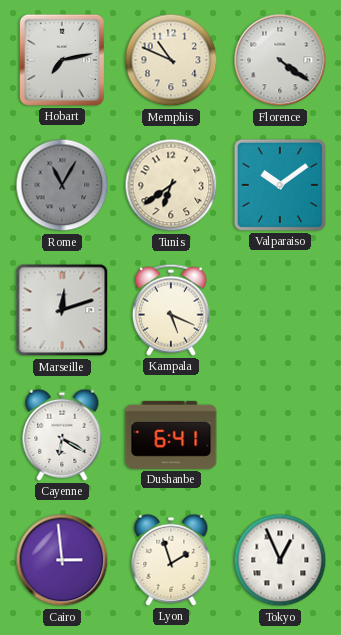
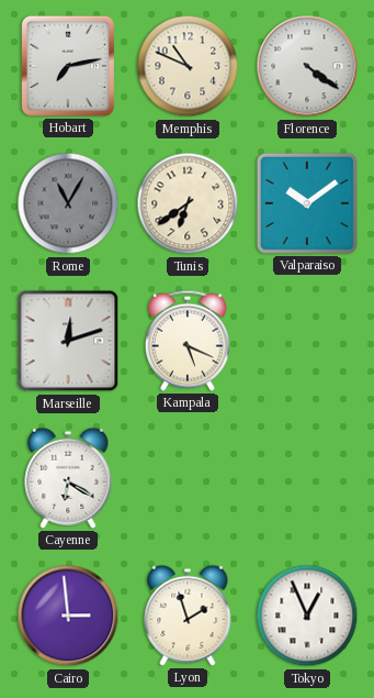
Dushanbe: 6:41 -> none
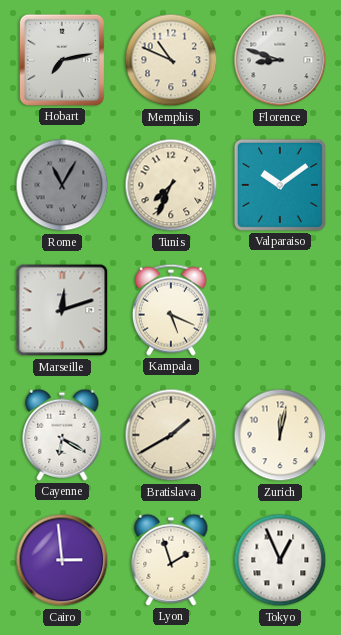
Florence: 4:21 -> 8:48
Tunis: 6:39 -> 7:34
Bratislava: none -> 1:40
Zurich: none -> 12:02
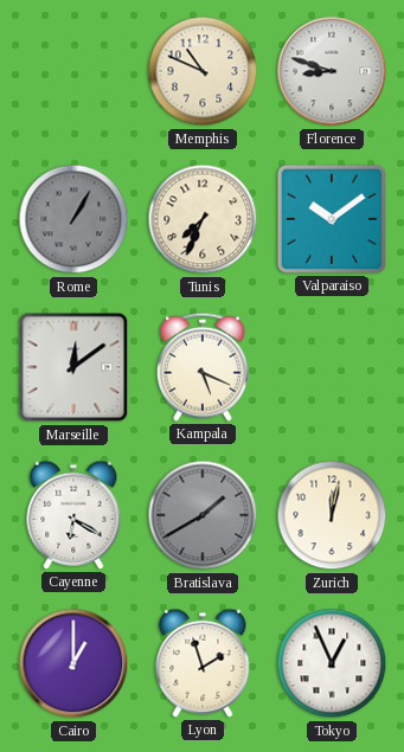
Hobart: 7:13 -> none
Rome: 11:05 -> 1:05
Marseille: 12:12 -> 12:09
Bratislava dial: cream -> grey
Cairo: 2:59 -> 1:00
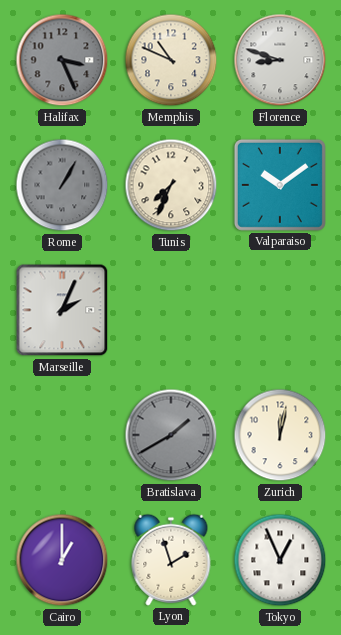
Halifax: none -> 3:26
Marseille: 12:09 -> 2:04
Kampala: 5:19 -> none
Cayenne: 6:20 -> none
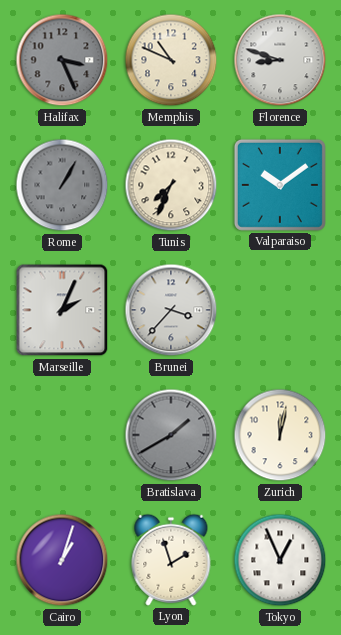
Brunei: none -> 3:37
Cairo: 1:00 -> 1:03
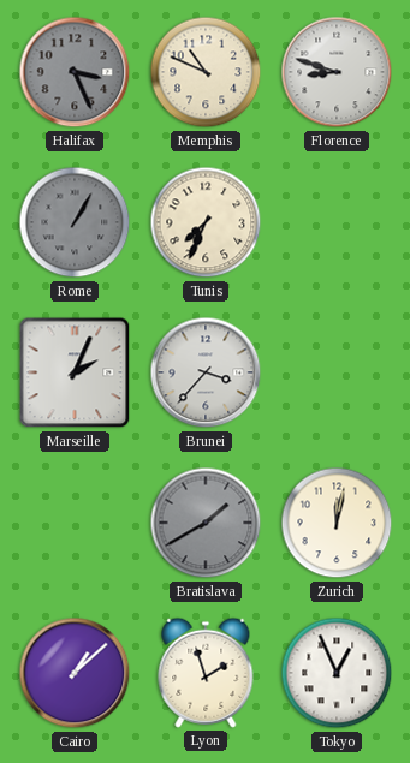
Valparaiso: 10:09 -> none
Cairo: 1:03 -> 1:08
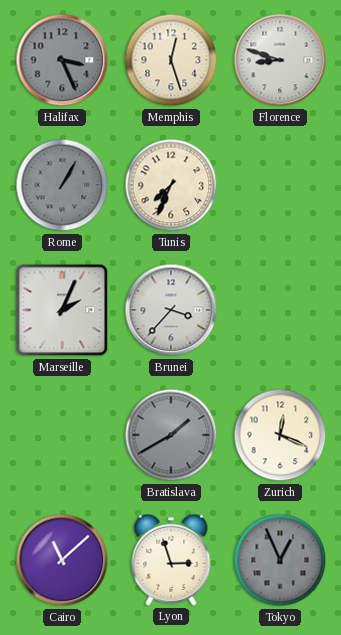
Memphis: 10:49 -> 12:27
Zurich: 12:02 -> 12:19
Cairo: 1:08 -> 11:08
Lyon: 1:57 -> 2:57
Tokyo dial: white -> grey
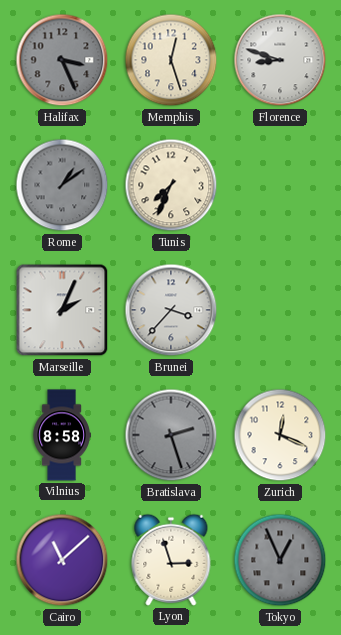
Rome: 1:05 -> 1:09
Vilnius: none -> 8:58
Bratislava: 1:40 -> 2:27
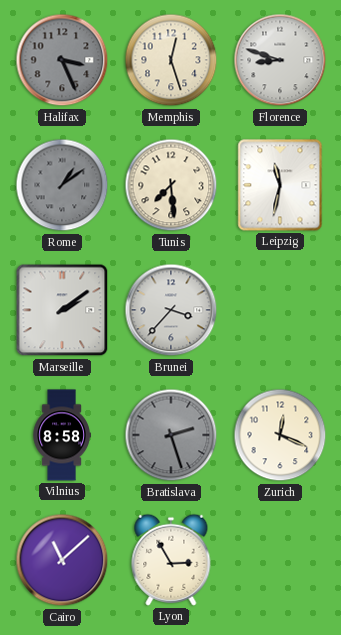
Tunis: 7:34 -> 7:29
Leipzig: none -> 11:32
Marseille: 2:04 -> 2:09
Lyon: 2:57 -> 2:55
Tokyo: 12:56 -> none
